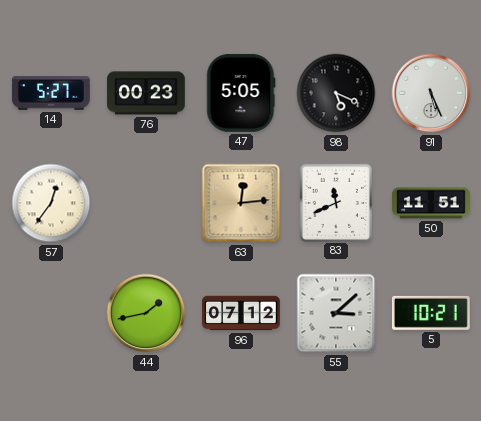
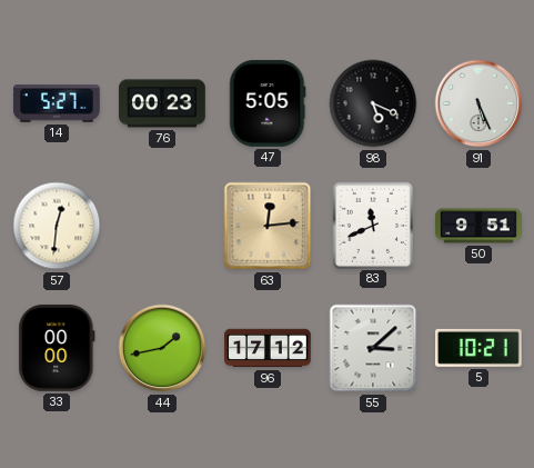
57: 12:36 -> 12:31
50: 11:51 -> 9:51
33: none -> 00:00
96: 07:12 -> 17:12
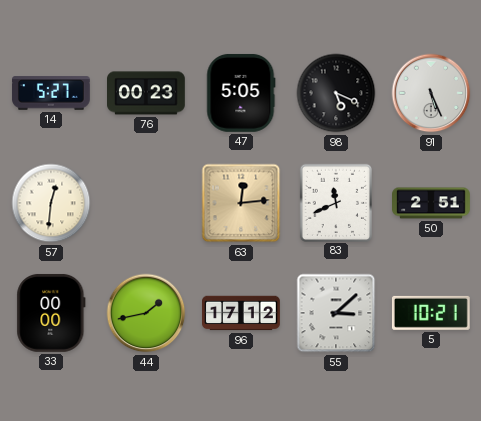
50: 9:51 -> 2:51
